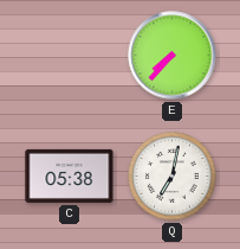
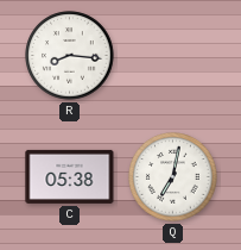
R: none -> 8:16
E: 7:37 -> none
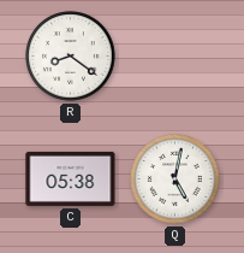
R: 8:16 -> 8:21
Q: 7:02 -> 5:02
